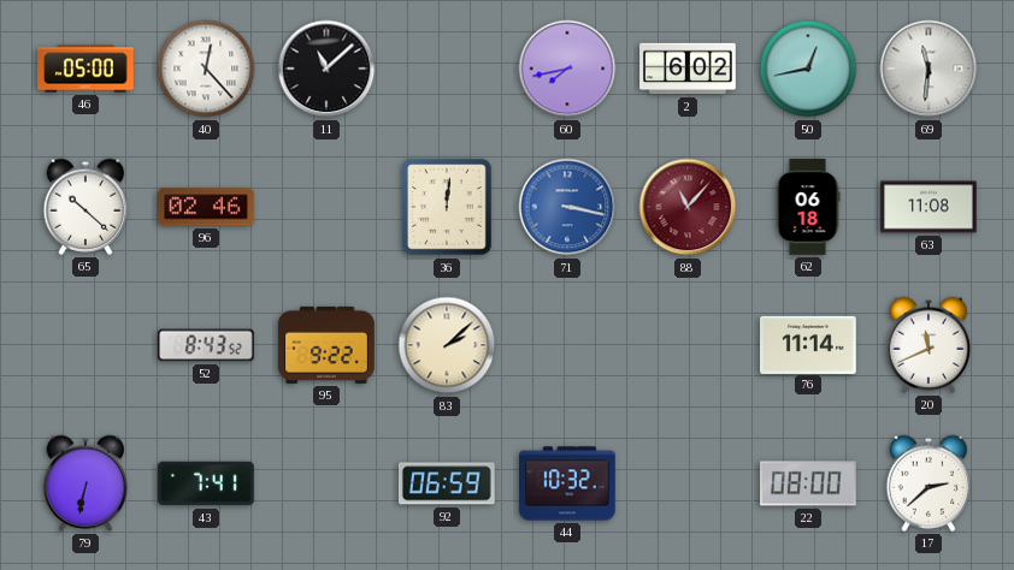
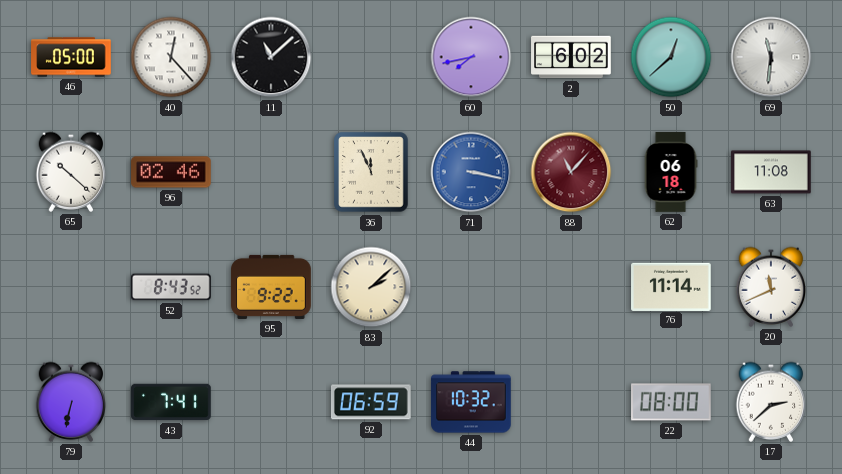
50: 12:43 -> 12:38
36: 12:01 -> 11:56
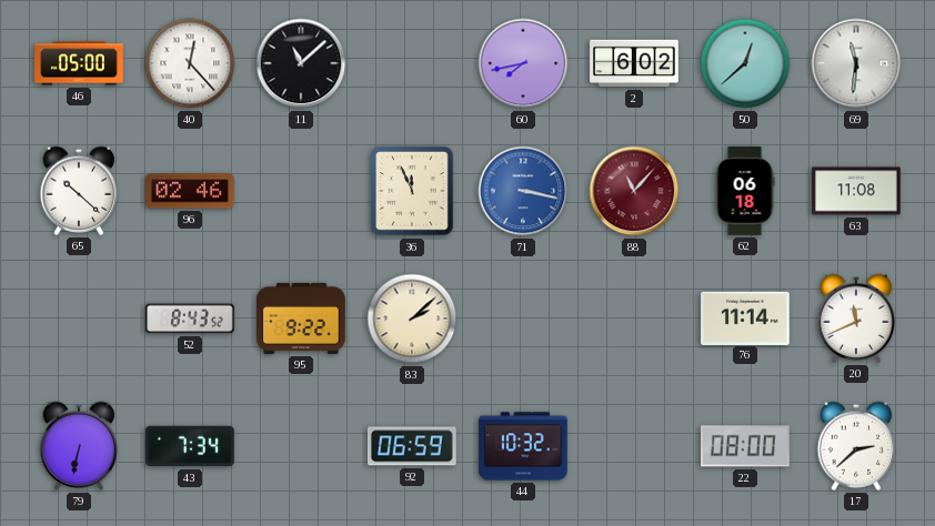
43: 7:41 -> 7:34
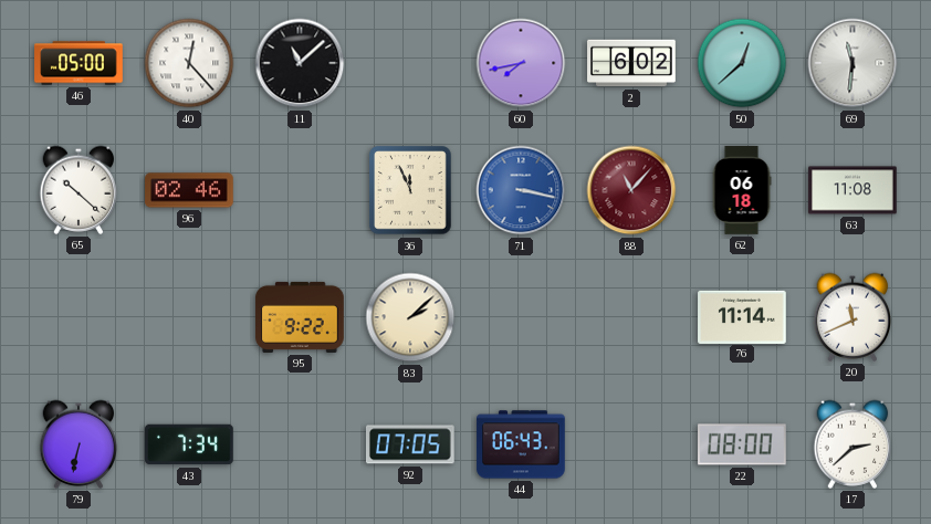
52: 8:43 -> none
92: 06:59 -> 07:05
44: 10:32 -> 06:43
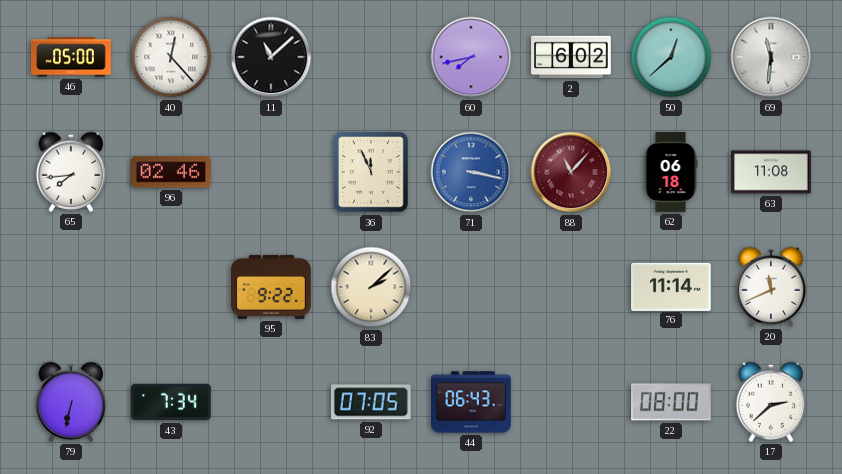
65: 10:22 -> 7:44
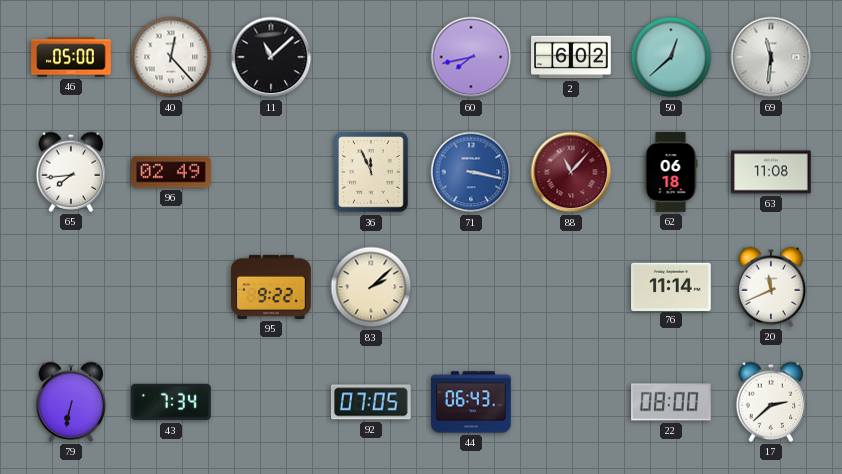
96: 02:46 -> 02:49
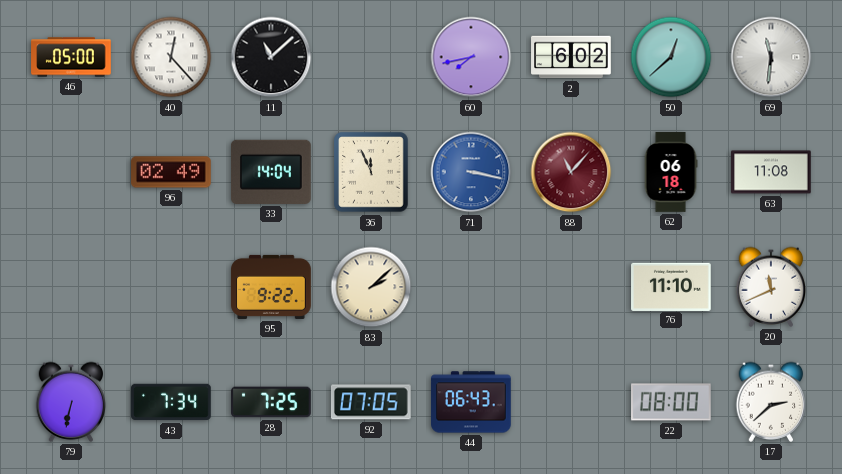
65: 7:44 -> none
33: none -> 14:04
76: 11:14 -> 11:10
28: none -> 7:25
